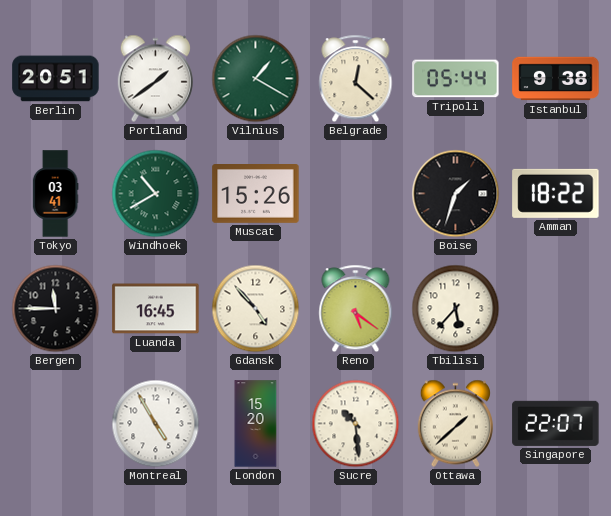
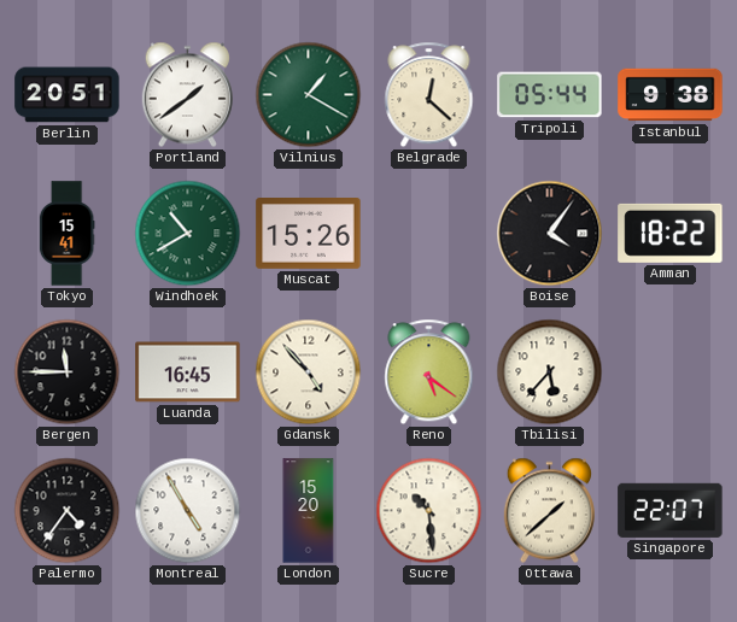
Tokyo: 03:41 -> 15:41
Boise: 1:33 -> 4:06
Palermo: none -> 4:36
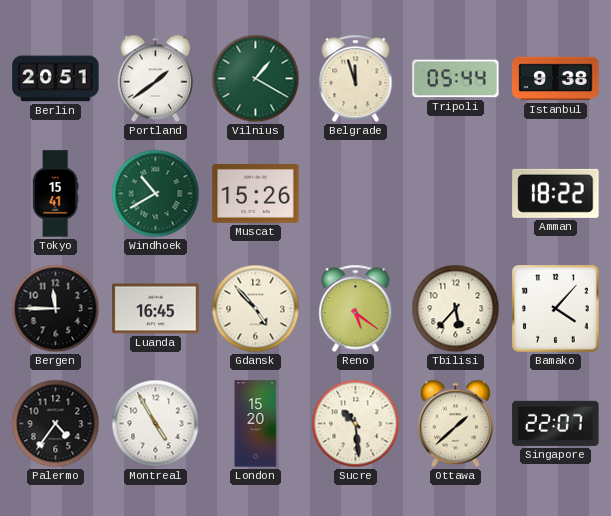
Belgrade: 12:22 -> 11:57
Boise: 4:06 -> none
Bamako: none -> 4:07
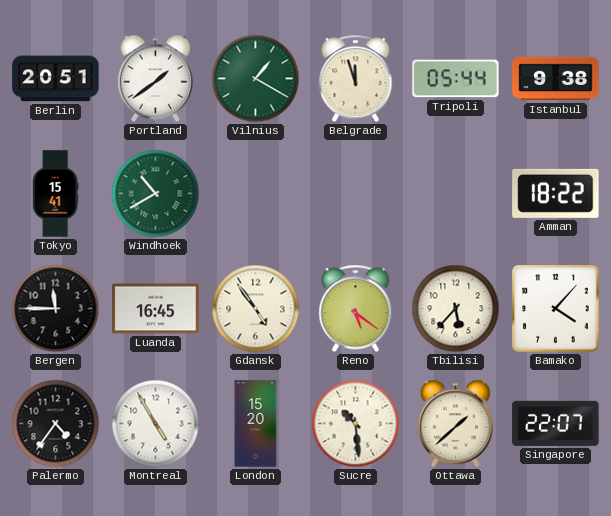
Muscat: 15:26 -> none
Gdansk: 4:53 -> 4:54
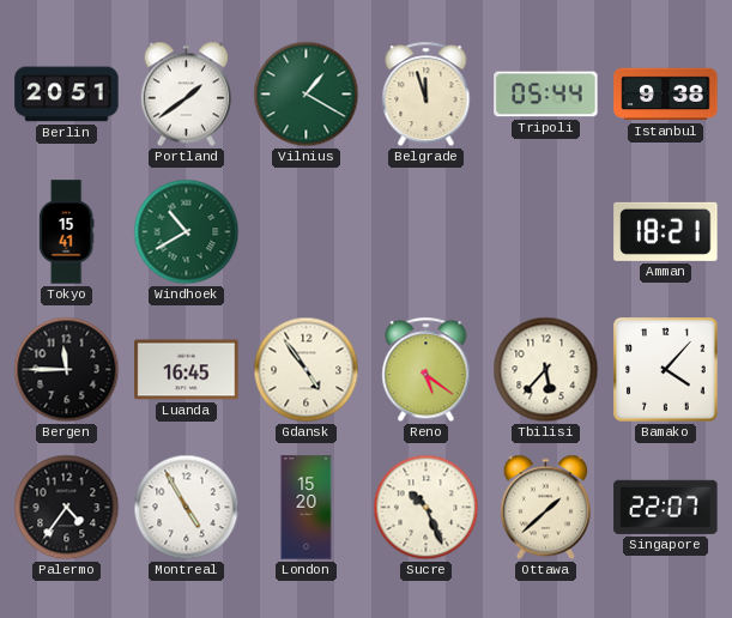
Amman: 18:22 -> 18:21
Sucre: 10:29 -> 10:26
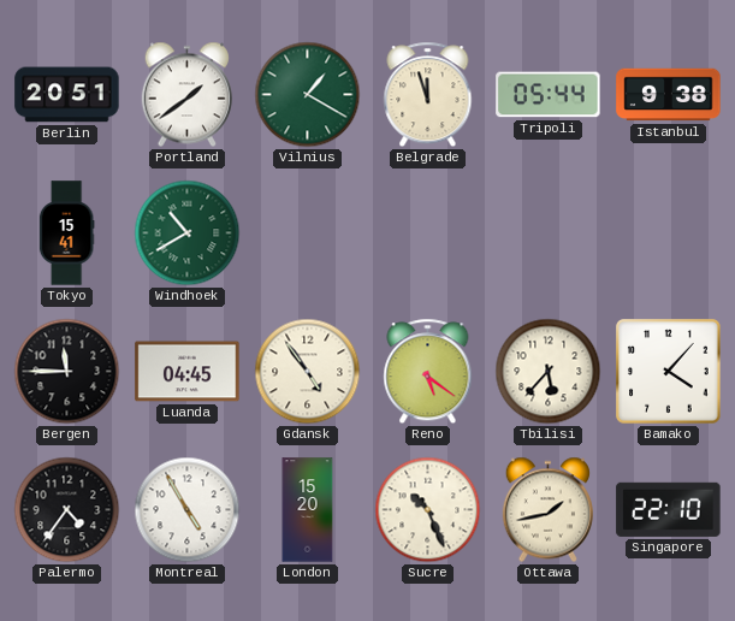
Amman: 18:21 -> none
Luanda: 16:45 -> 04:45
Ottawa: 1:38 -> 1:43
Singapore: 22:07 -> 22:10
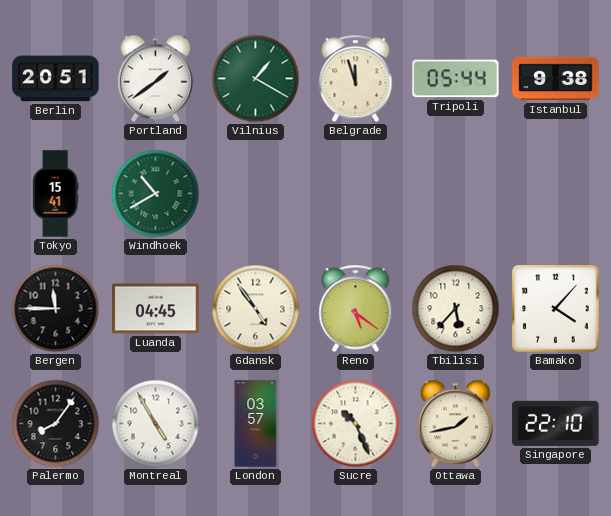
Palermo: 4:36 -> 8:06
London: 15:20 -> 03:57
